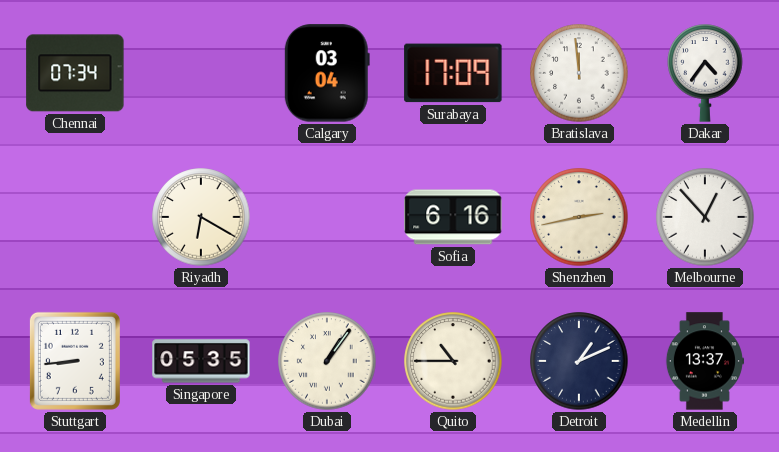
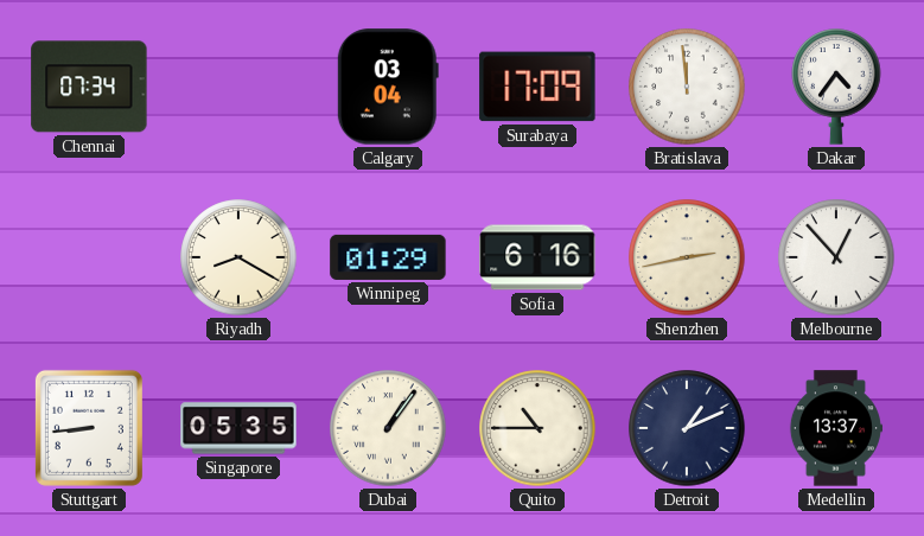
Riyadh: 6:20 -> 8:20
Winnipeg: none -> 01:29
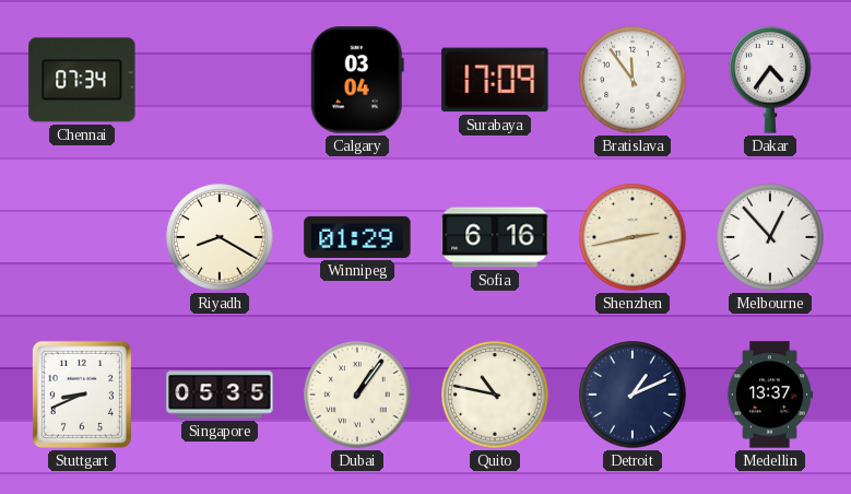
Bratislava: 11:59 -> 11:54
Stuttgart: 8:44 -> 8:41
Quito: 10:45 -> 10:47
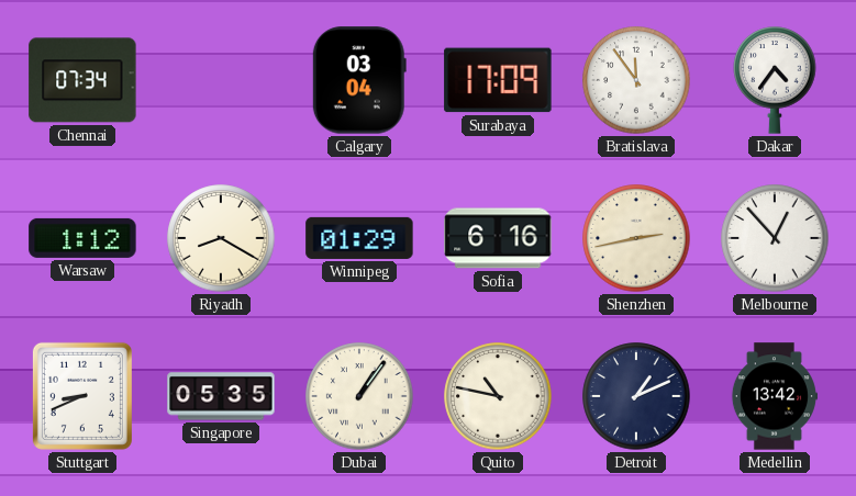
Warsaw: none -> 1:12
Medellin: 13:37 -> 13:42
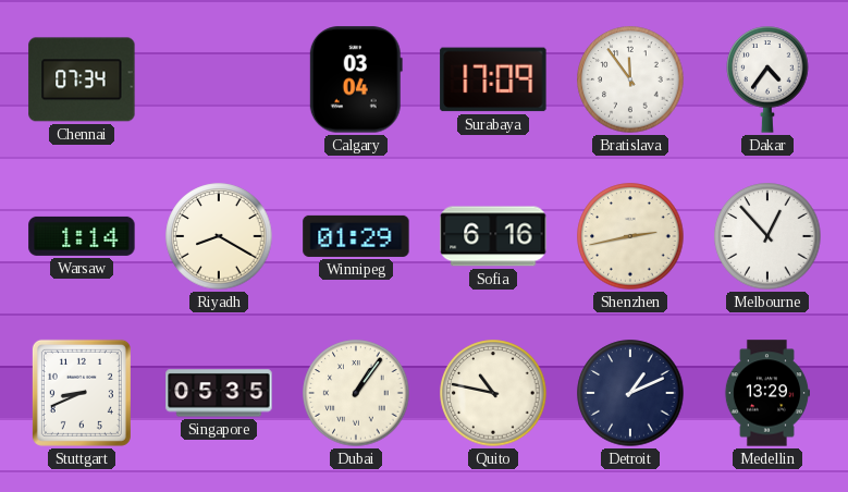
Warsaw: 1:12 -> 1:14
Medellin: 13:42 -> 13:29
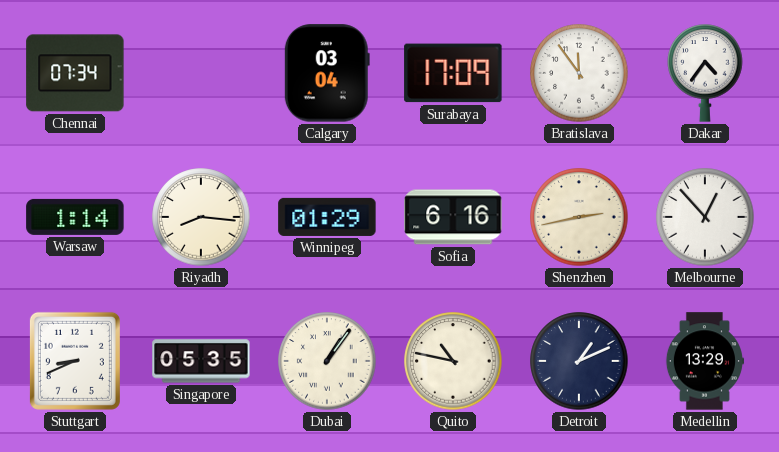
Riyadh: 8:20 -> 8:16
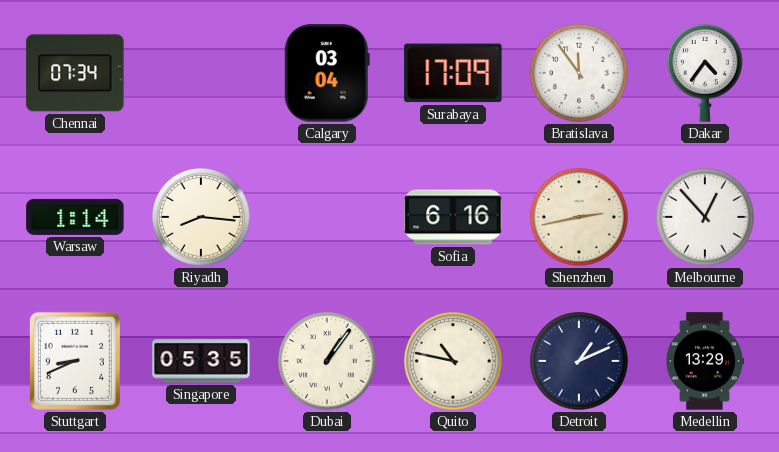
Winnipeg: 01:29 -> none
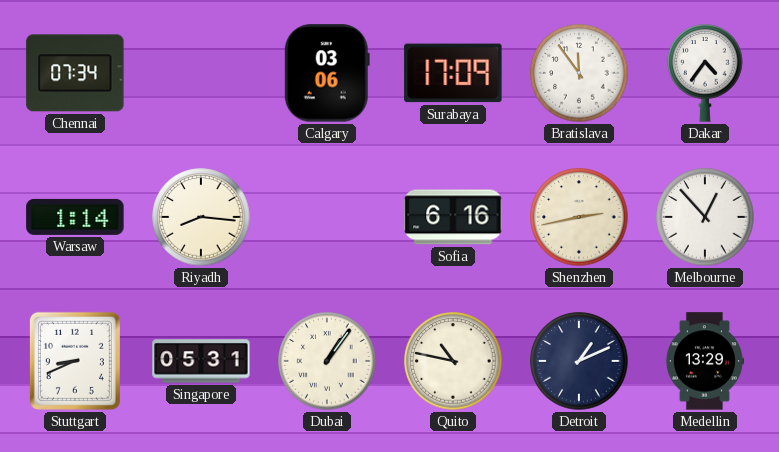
Calgary: 03:04 -> 03:06
Singapore: 05:35 -> 05:31
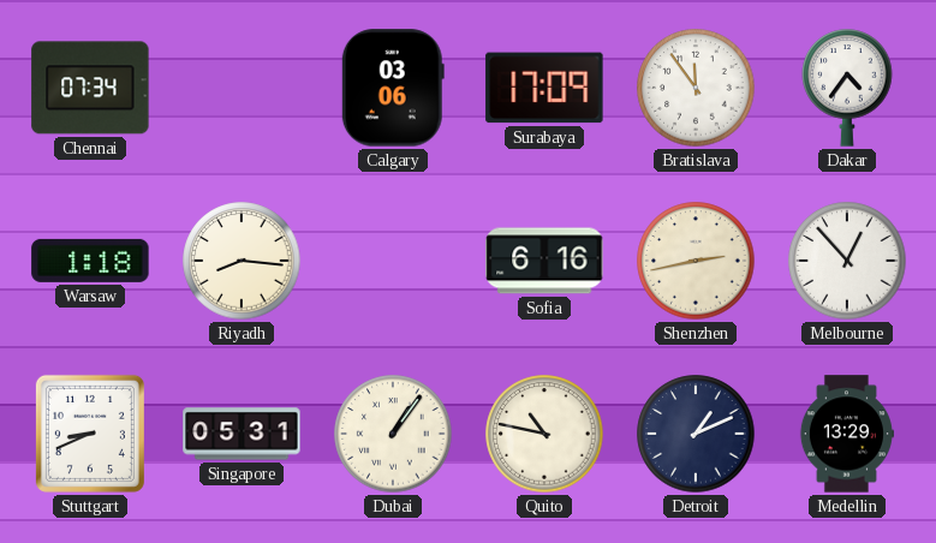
Warsaw: 1:14 -> 1:18
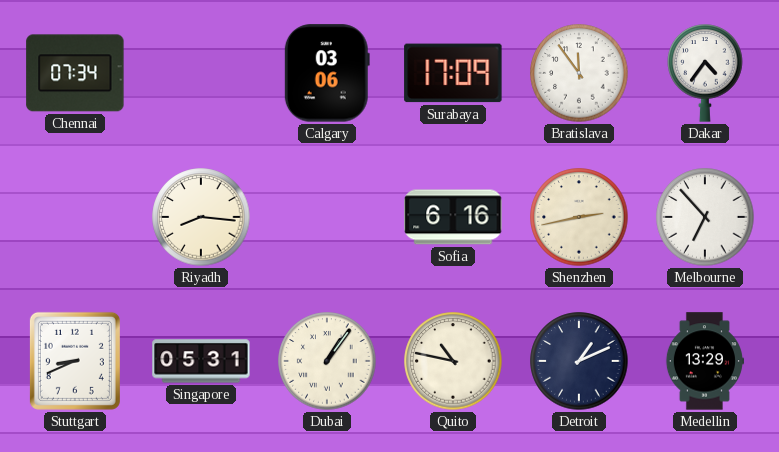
Warsaw: 1:18 -> none
Melbourne: 12:53 -> 6:53
